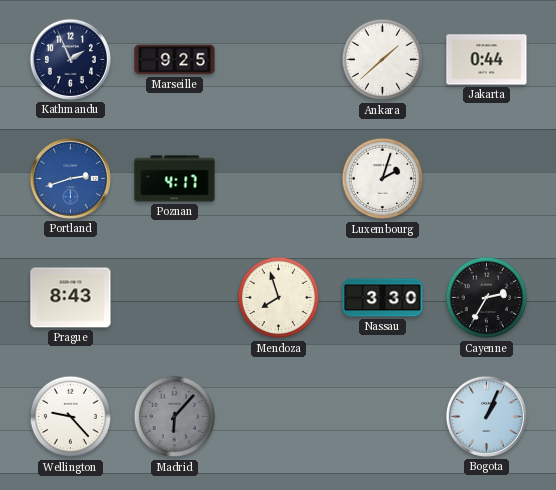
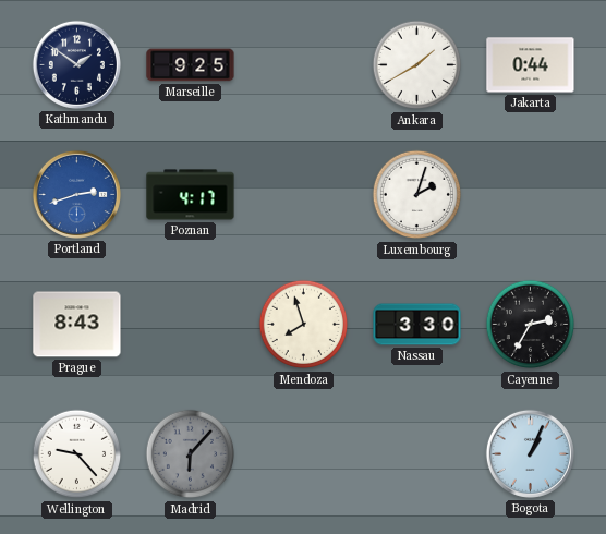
Kathmandu: 1:56 -> 1:51
Ankara: 1:38 -> 1:40
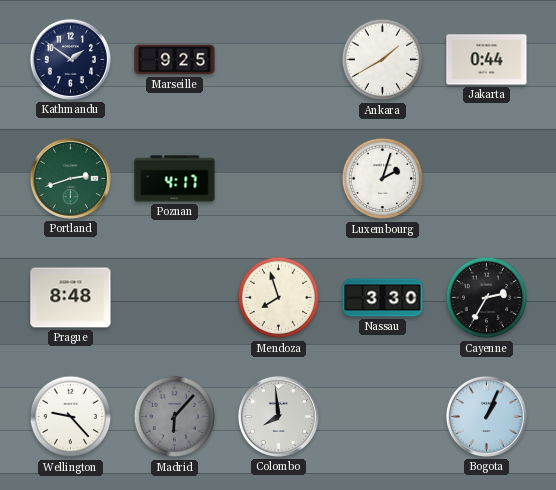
Portland dial: blue -> green
Prague: 8:43 -> 8:48
Colombo: none -> 7:59
